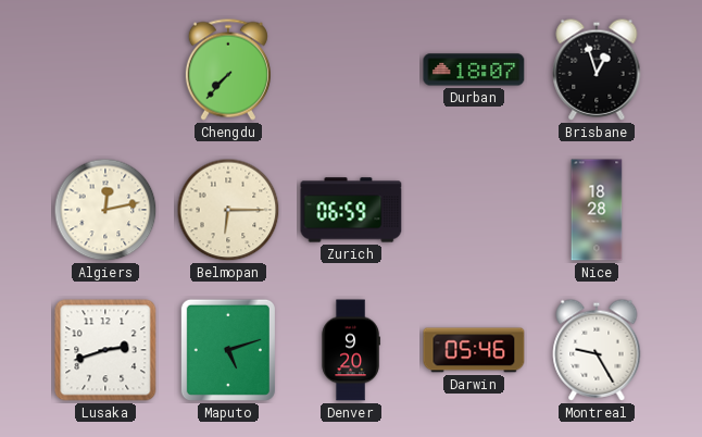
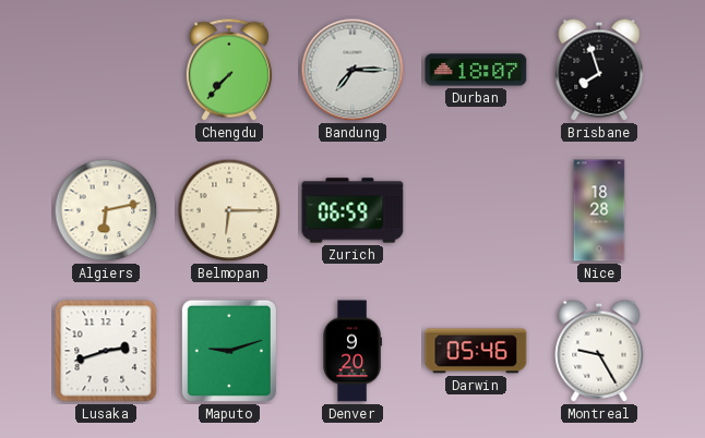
Bandung: none -> 7:15
Brisbane: 12:57 -> 7:57
Algiers: 12:13 -> 6:13
Maputo: 5:12 -> 9:12
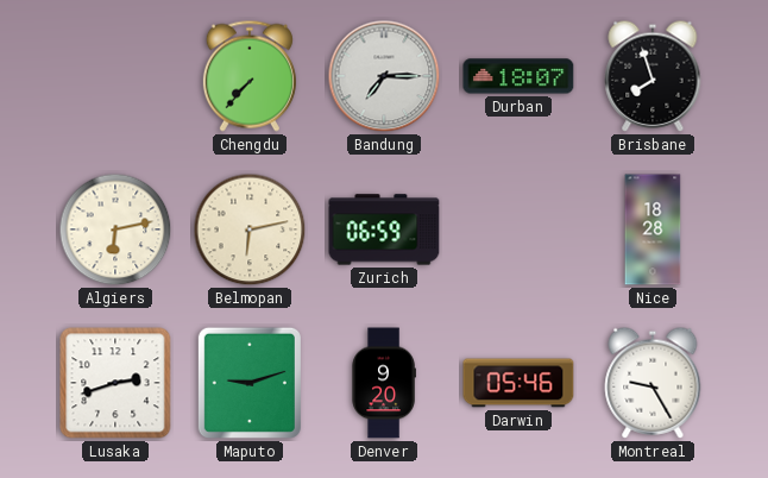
Belmopan: 6:15 -> 6:13
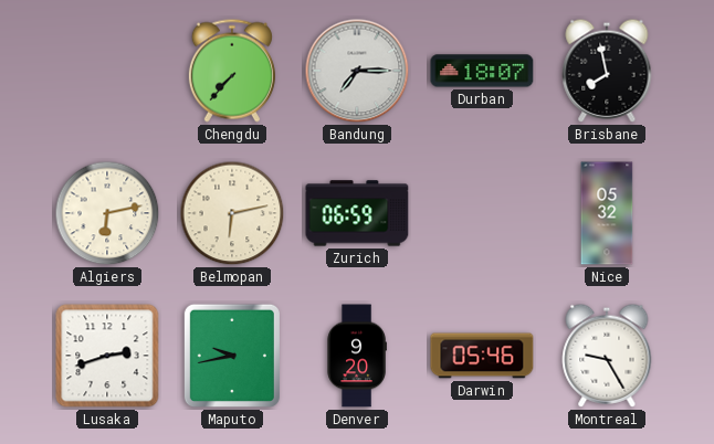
Brisbane: 7:57 -> 7:58
Nice: 18:28 -> 05:32
Maputo: 9:12 -> 9:43
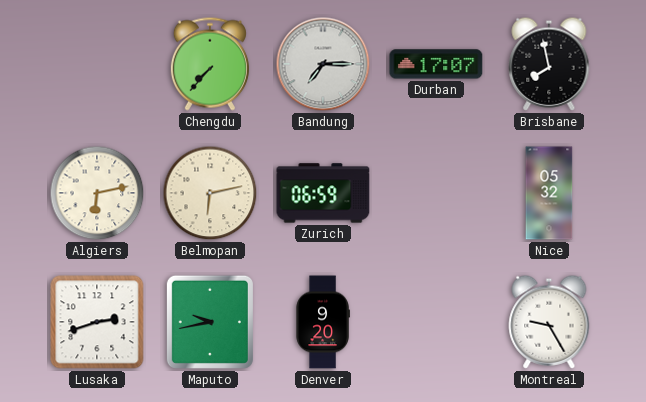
Durban: 18:07 -> 17:07
Darwin: 05:46 -> none
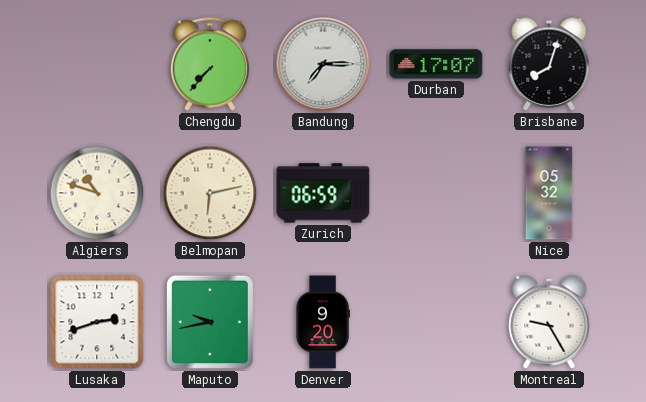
Brisbane: 7:58 -> 8:03
Algiers: 6:13 -> 10:48
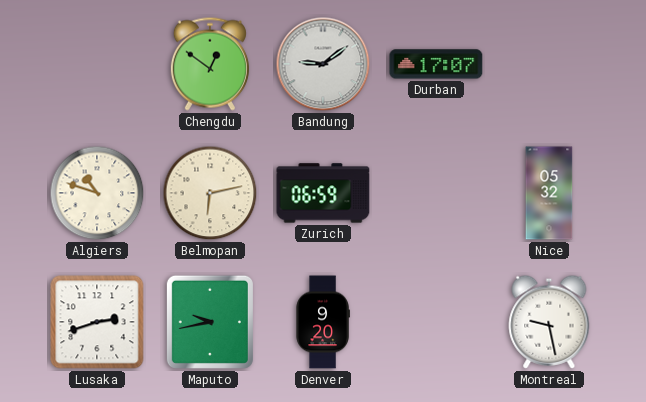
Chengdu: 7:37 -> 12:51
Bandung: 7:15 -> 9:09
Brisbane: 8:03 -> none
Montreal: 9:25 -> 9:28
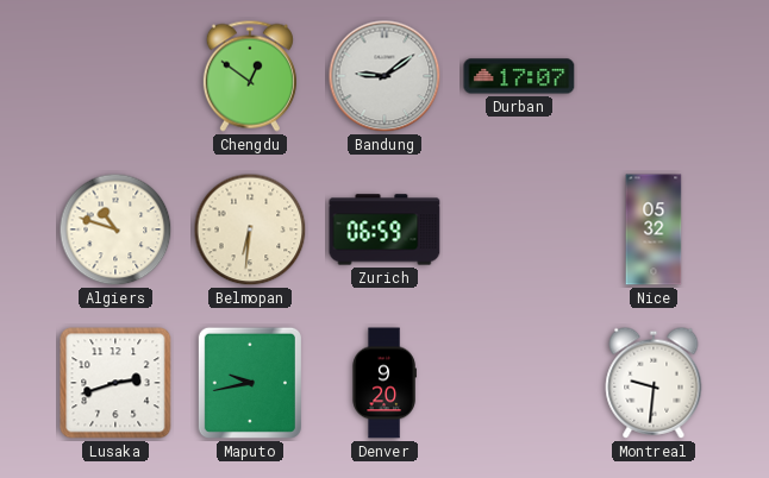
Belmopan: 6:13 -> 6:31
Montreal: 9:28 -> 9:31
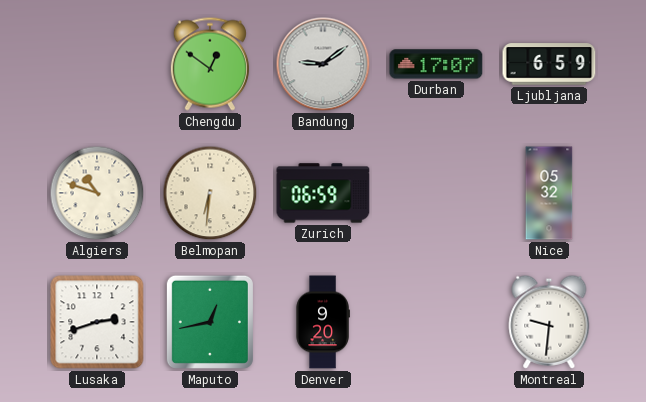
Ljubljana: none -> 6:59
Maputo: 9:43 -> 12:43
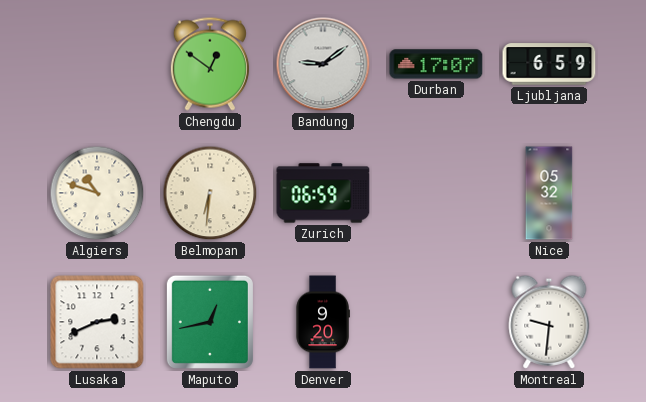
Lusaka: 2:42 -> 2:41
